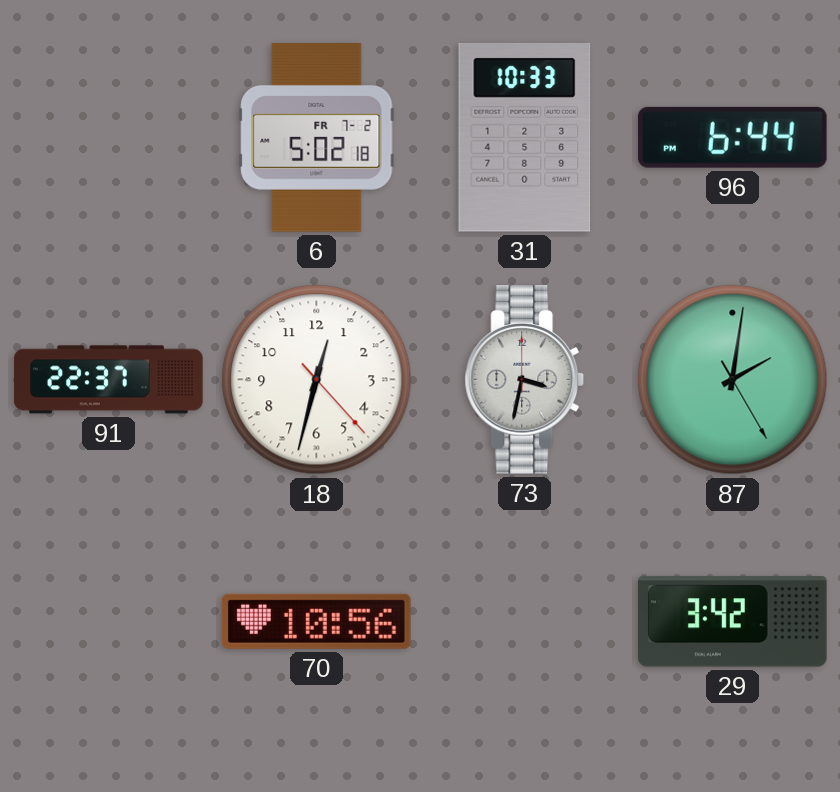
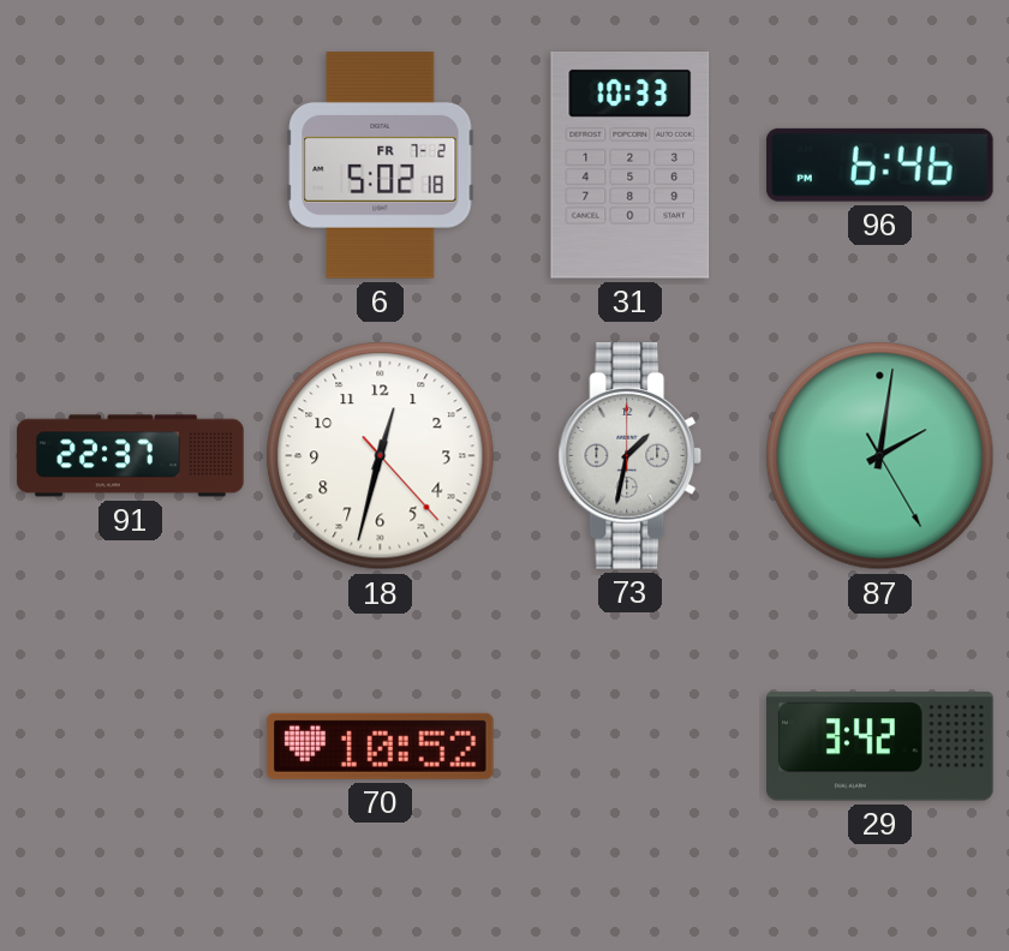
96: 6:44 -> 6:46
73: 3:32 -> 1:32
70: 10:56 -> 10:52
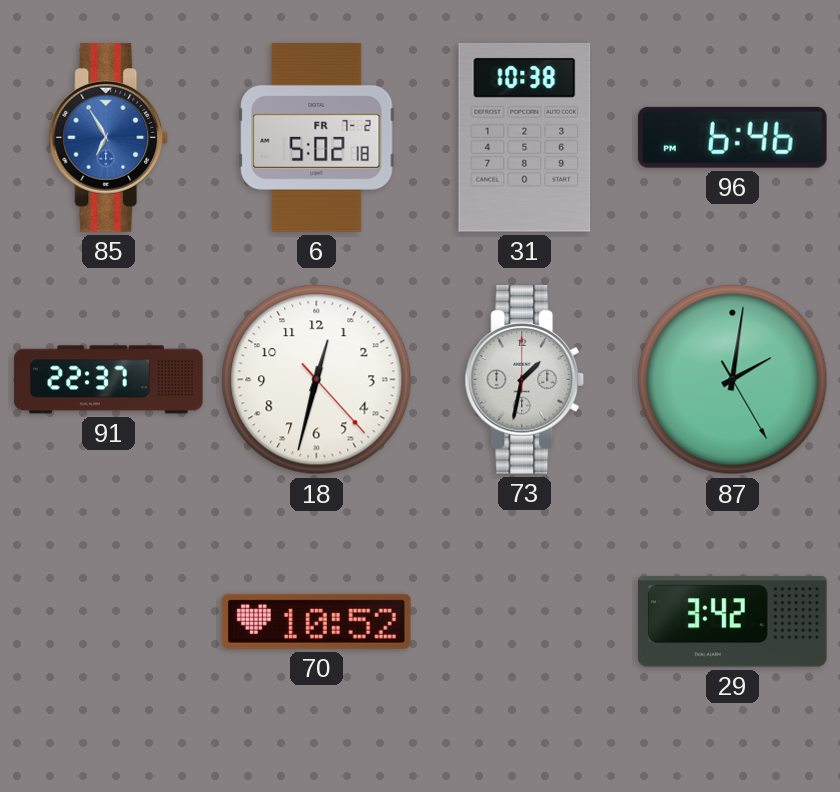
85: none -> 6:55
31: 10:33 -> 10:38
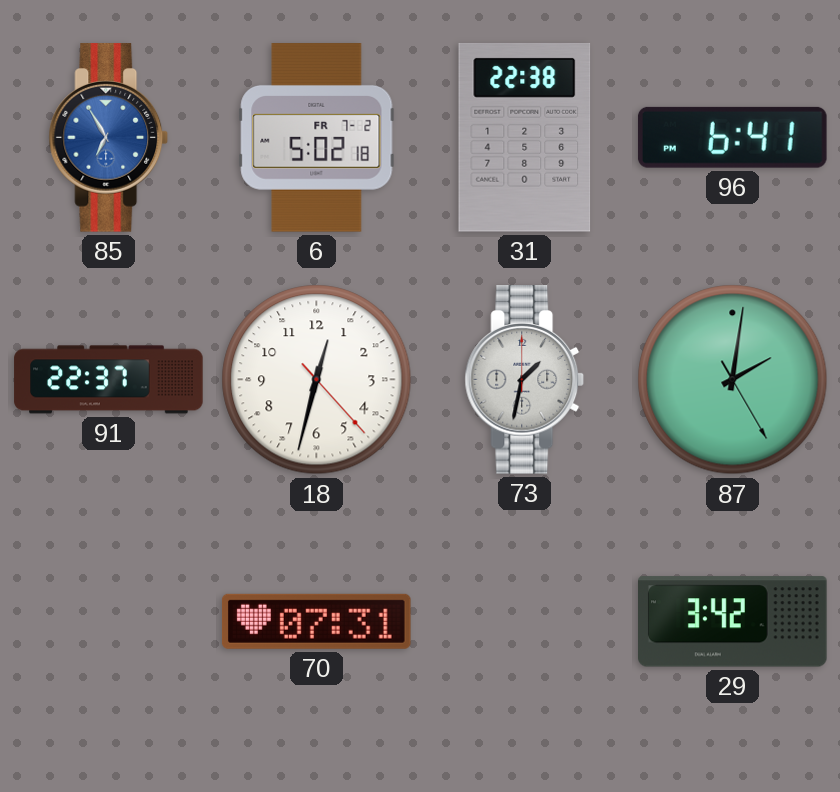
31: 10:38 -> 22:38
96: 6:46 -> 6:41
70: 10:52 -> 07:31
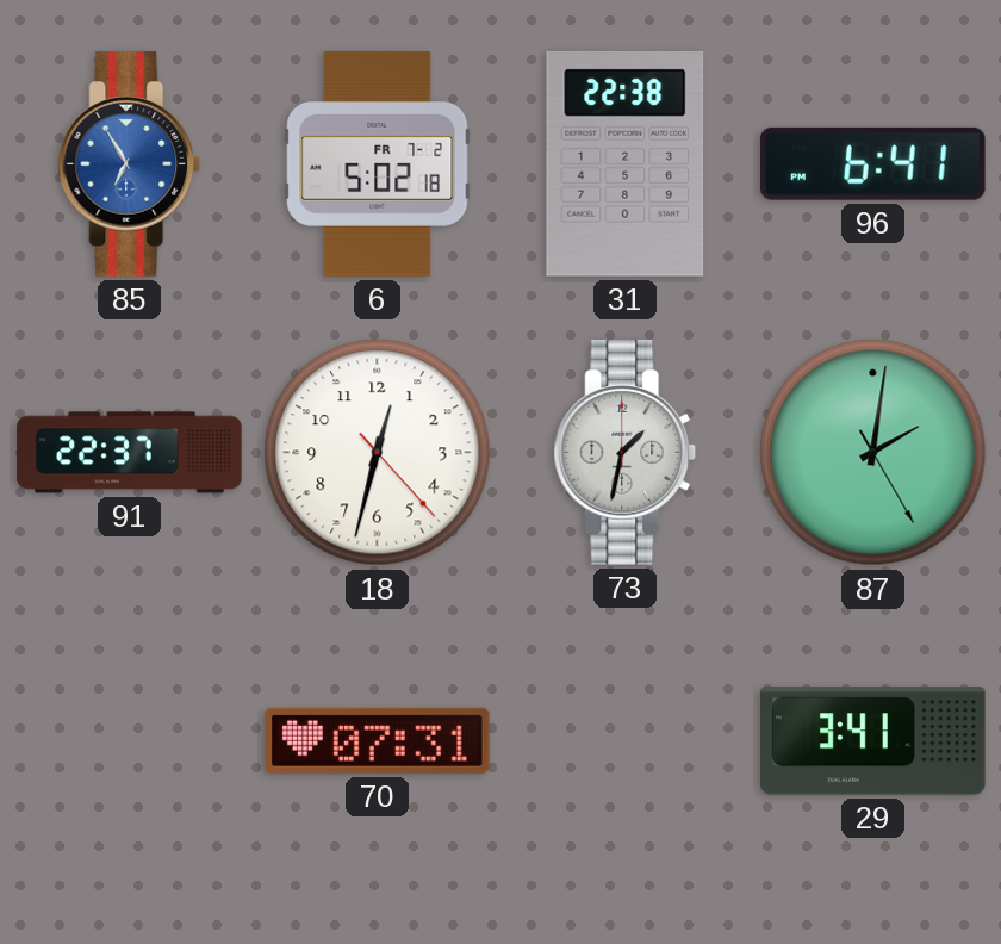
29: 3:42 -> 3:41
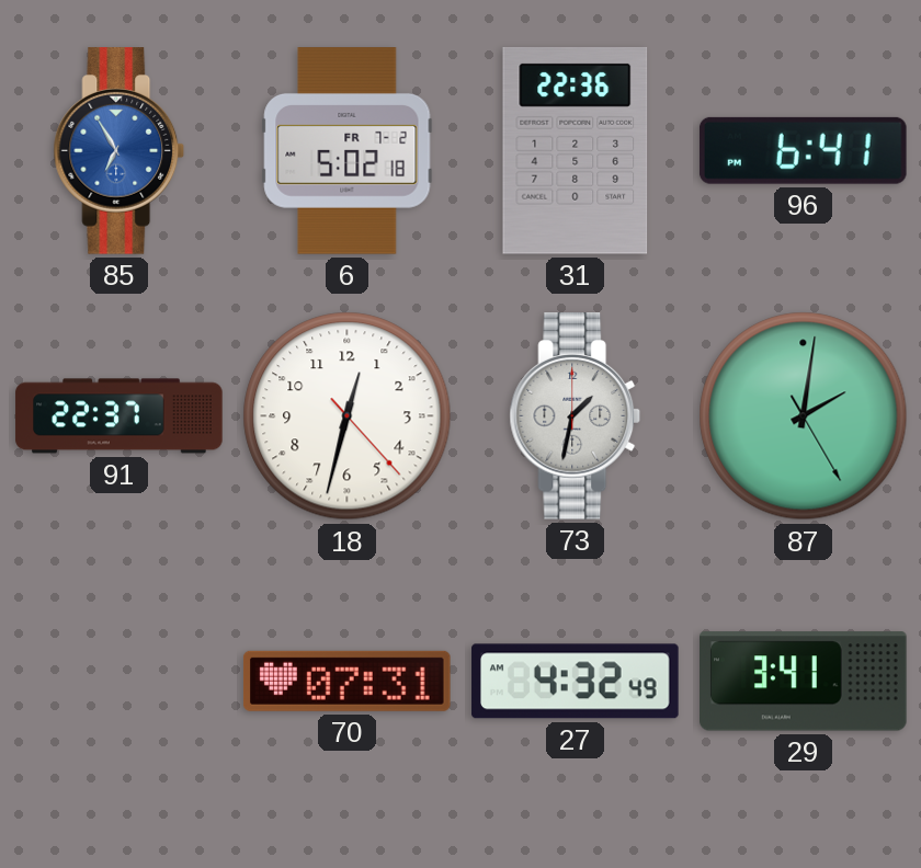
31: 22:38 -> 22:36
27: none -> 4:32
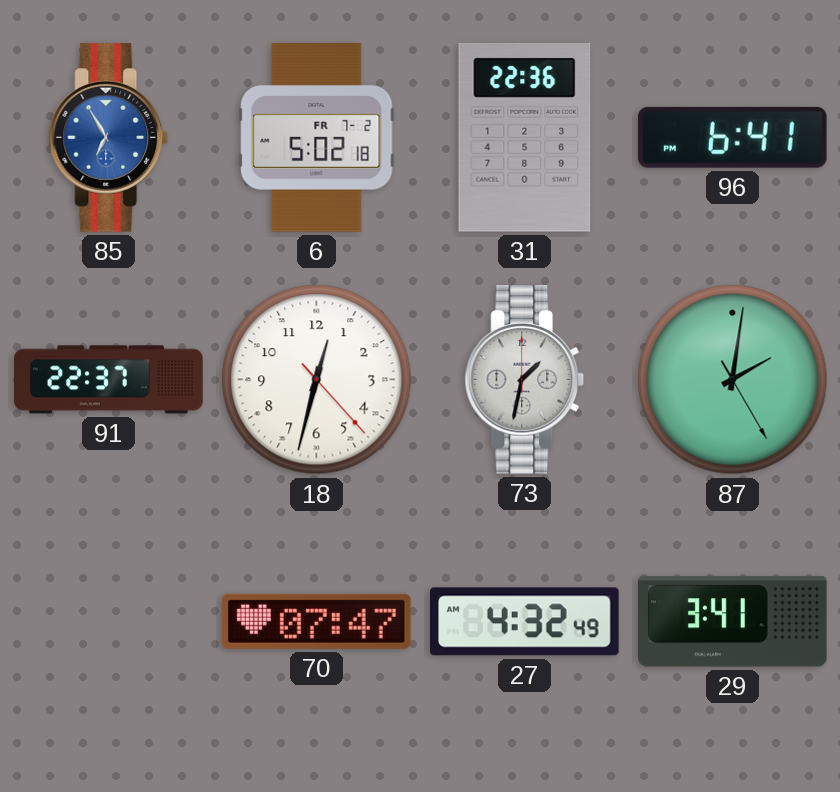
70: 07:31 -> 07:47
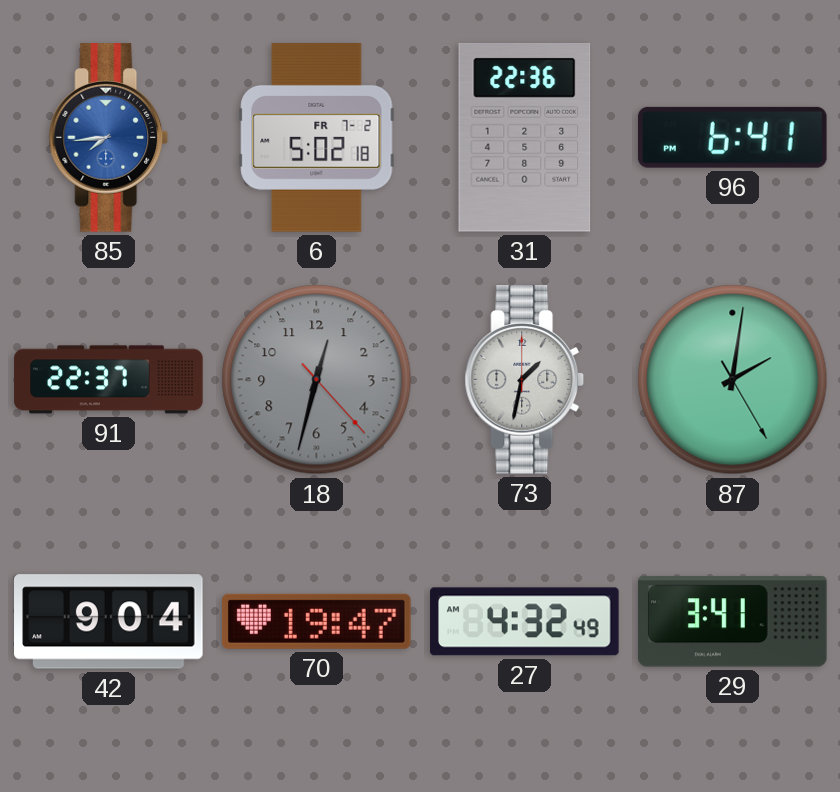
85: 6:55 -> 7:44
18 dial: white -> grey
42: none -> 9:04
70: 07:47 -> 19:47
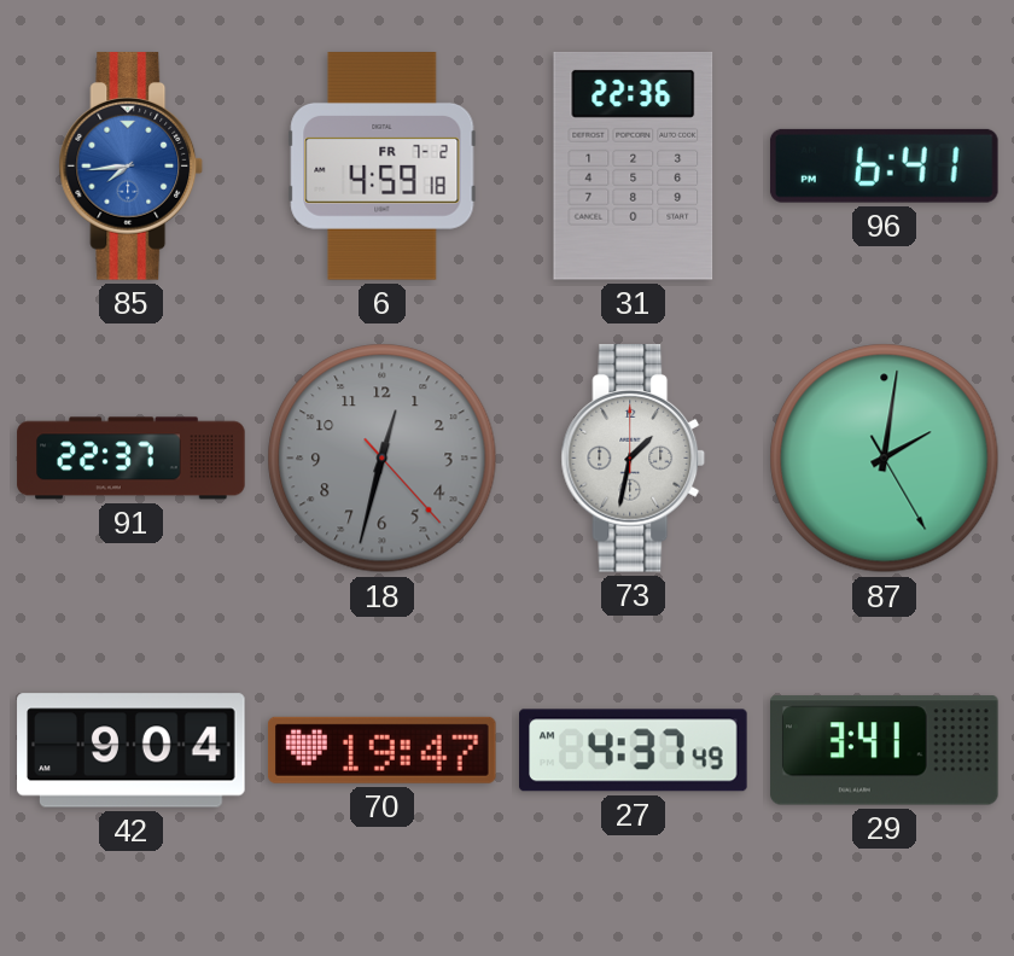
6: 5:02 -> 4:59
27: 4:32 -> 4:37
